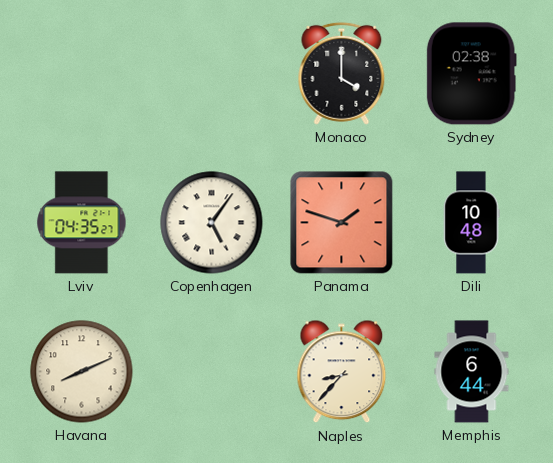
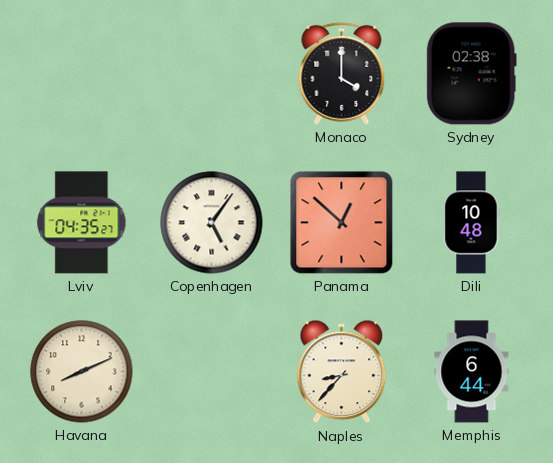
Panama: 1:48 -> 12:52
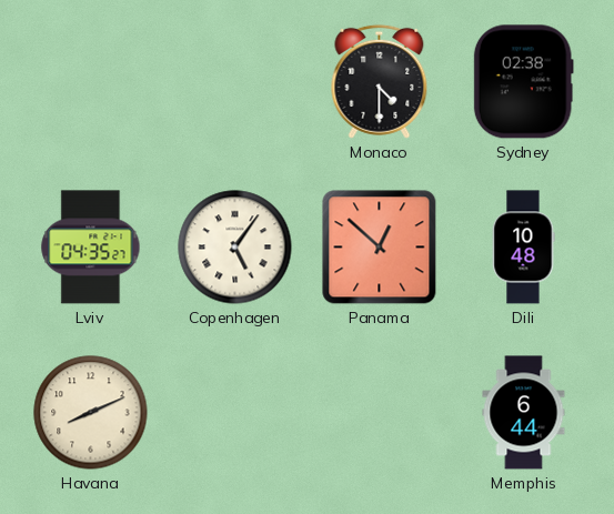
Monaco: 4:00 -> 4:30
Naples: 8:37 -> none
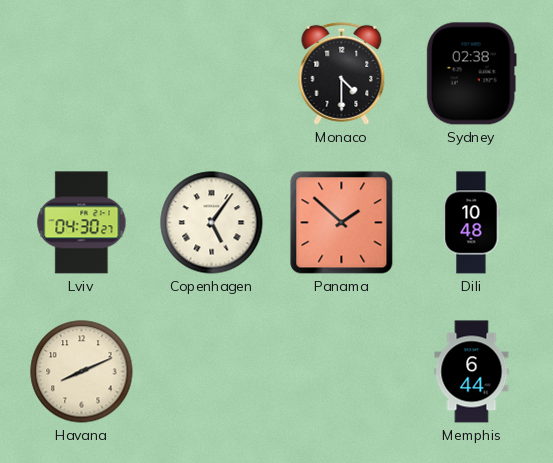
Lviv: 04:35 -> 04:30
Panama: 12:52 -> 1:52
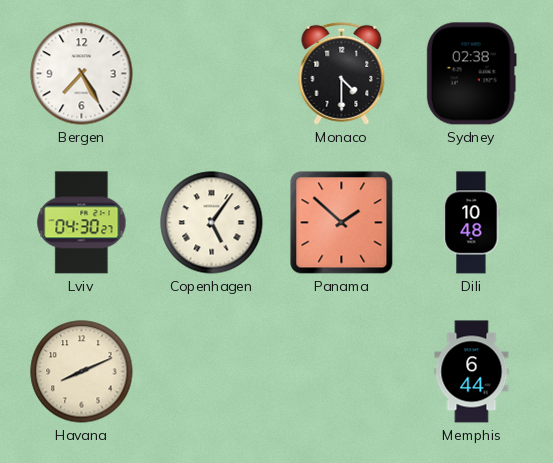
Bergen: none -> 7:25
